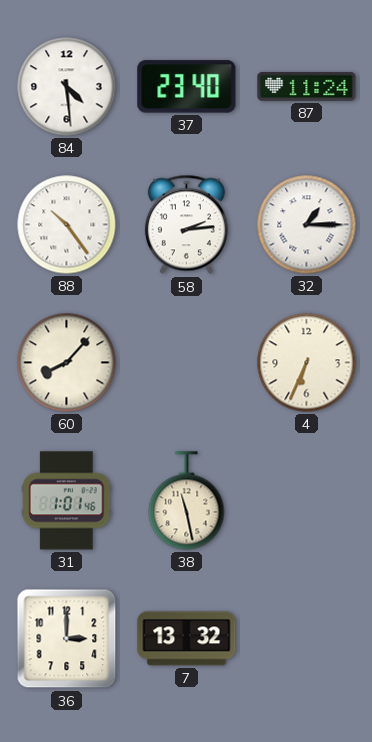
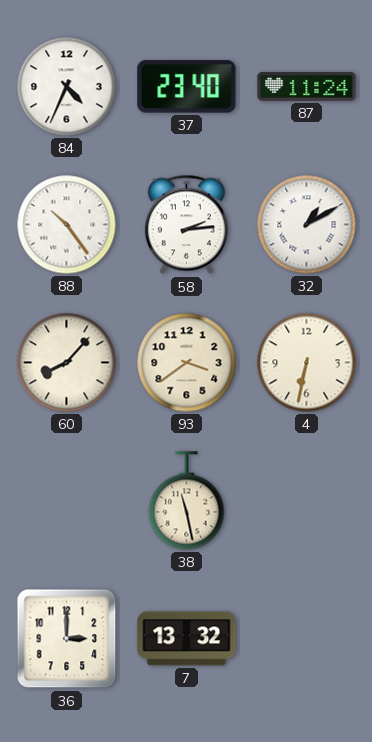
84: 4:29 -> 4:34
32: 1:15 -> 1:10
93: none -> 3:39
4: 6:34 -> 6:32
31: 1:01 -> none
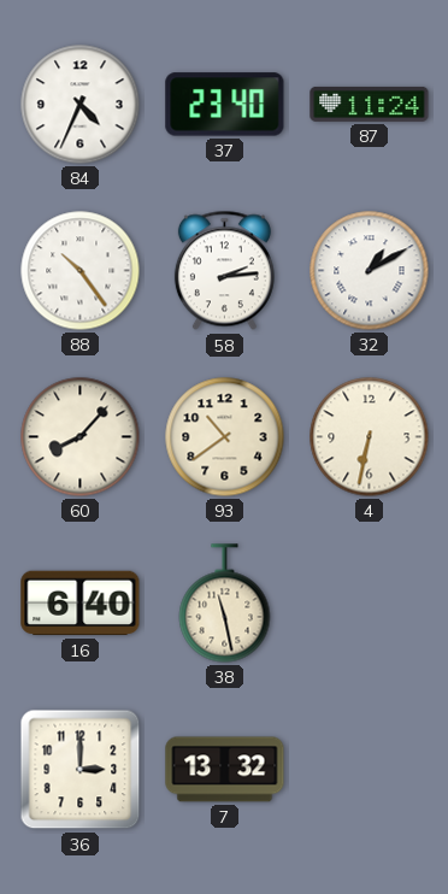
93: 3:39 -> 10:39
16: none -> 6:40
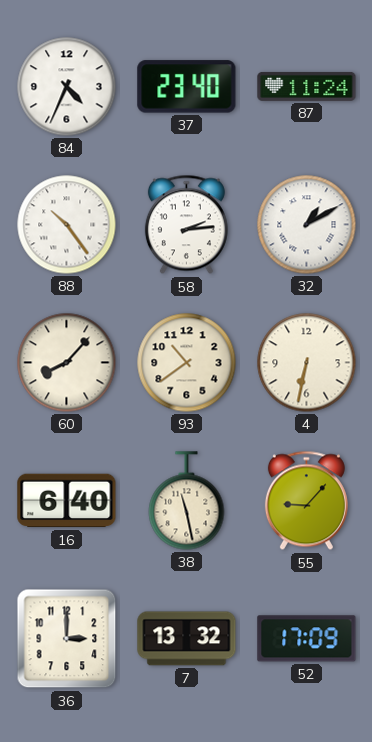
55: none -> 9:07
52: none -> 17:09
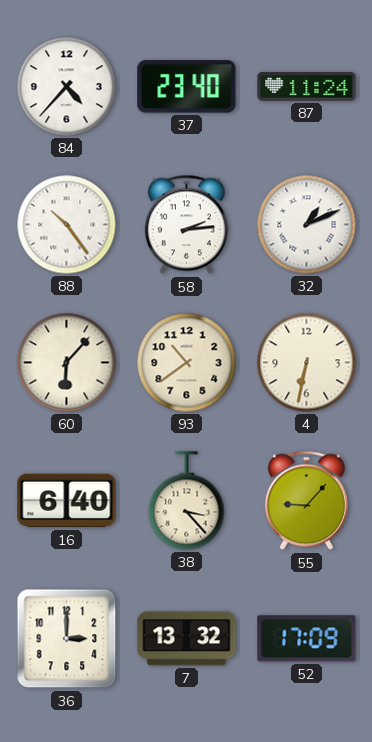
84: 4:34 -> 4:37
32: 1:10 -> 1:11
60: 8:07 -> 6:07
38: 11:28 -> 3:23
